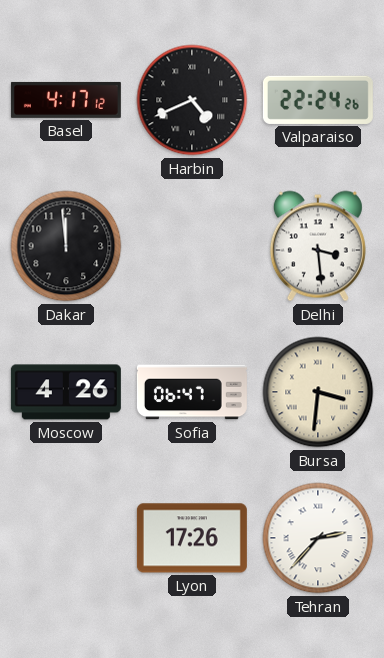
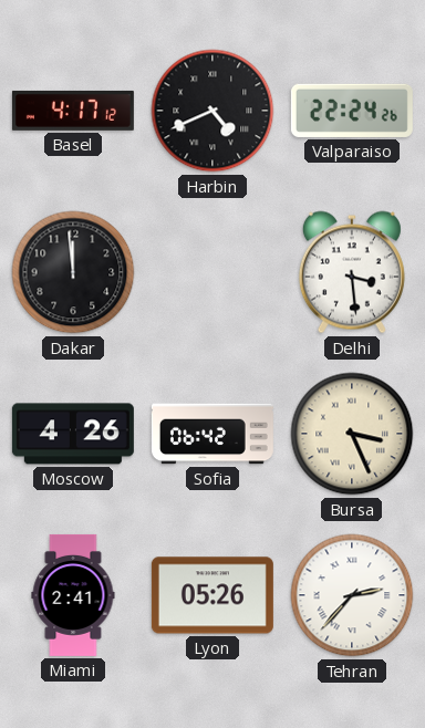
Sofia: 06:47 -> 06:42
Bursa: 3:31 -> 3:26
Miami: none -> 2:41
Lyon: 17:26 -> 05:26
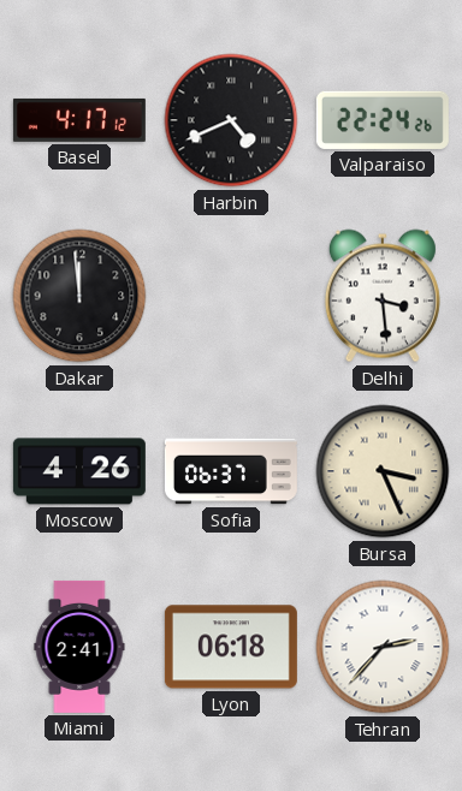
Sofia: 06:42 -> 06:37
Lyon: 05:26 -> 06:18
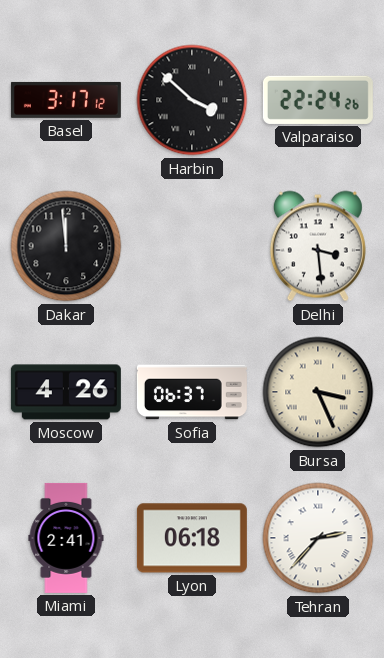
Basel: 4:17 -> 3:17
Harbin: 4:41 -> 3:52
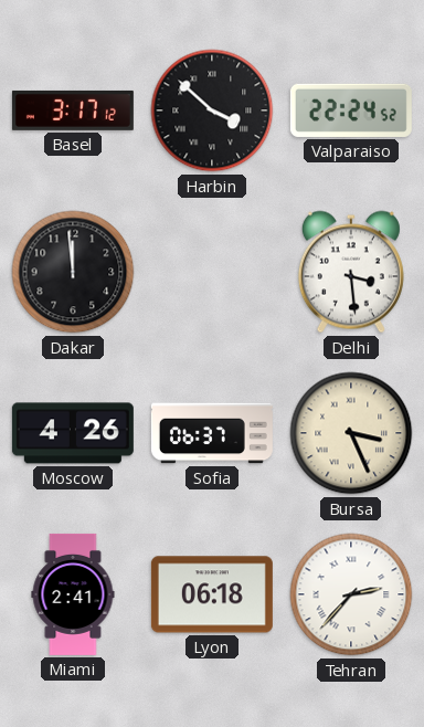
Valparaiso: 22:24:26 -> 22:24:52
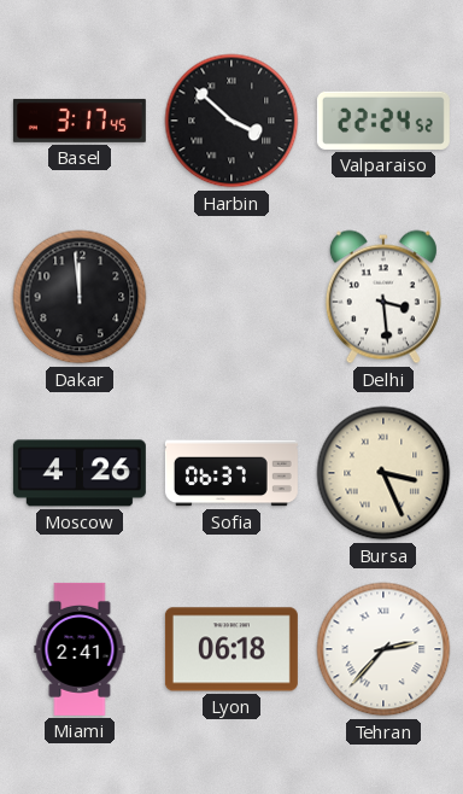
Basel: 3:17:12 -> 3:17:45
